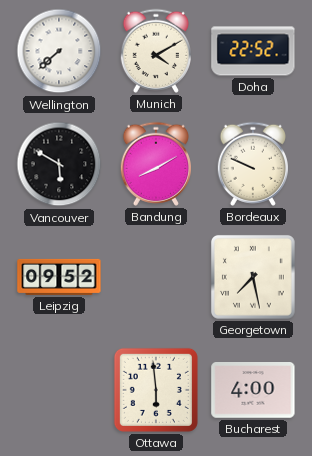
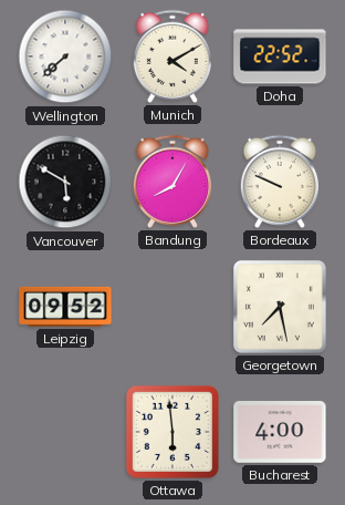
Bandung: 8:10 -> 8:05
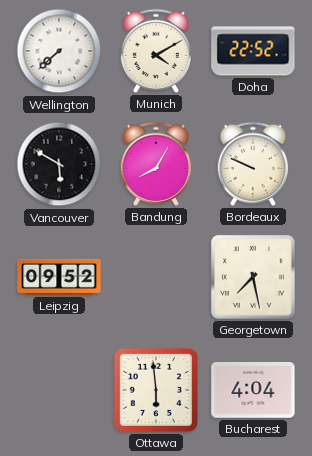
Bucharest: 4:00 -> 4:04
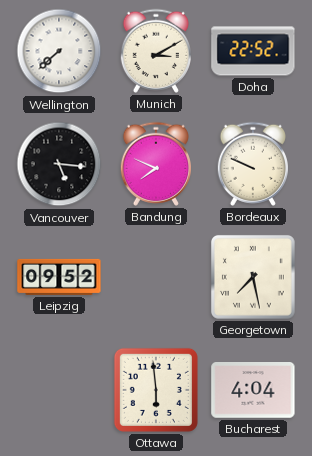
Munich: 4:10 -> 3:10
Vancouver: 5:50 -> 5:16
Bandung: 8:05 -> 7:49
